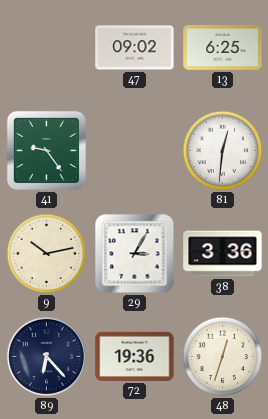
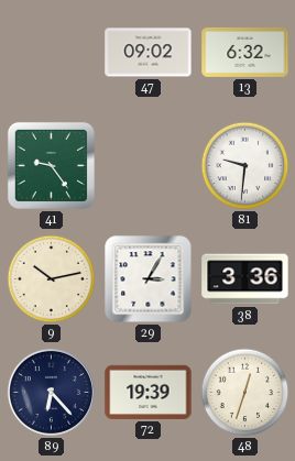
13: 6:25 -> 6:32
81: 12:31 -> 9:31
72: 19:36 -> 19:39
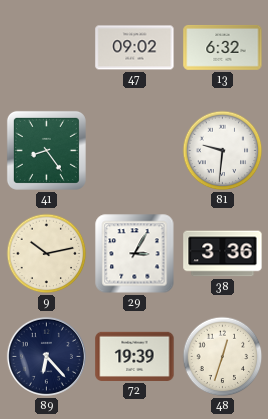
41: 9:24 -> 8:24
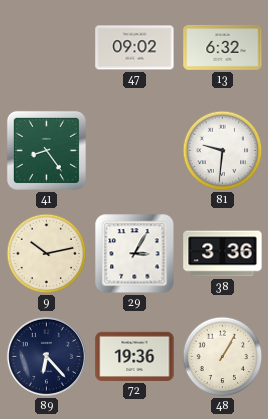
72: 19:39 -> 19:36
48: 12:33 -> 1:05
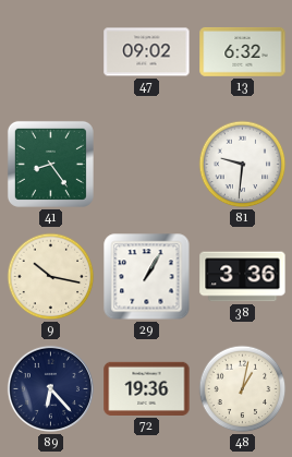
9: 10:13 -> 10:17
29: 3:05 -> 1:05
48: 1:05 -> 1:02
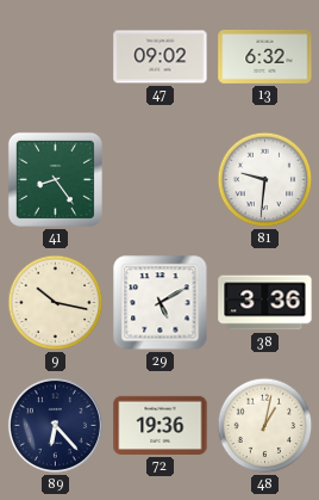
29: 1:05 -> 5:10
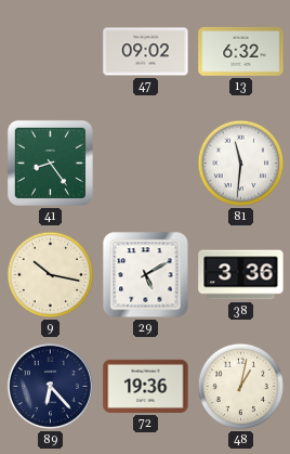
81: 9:31 -> 11:31
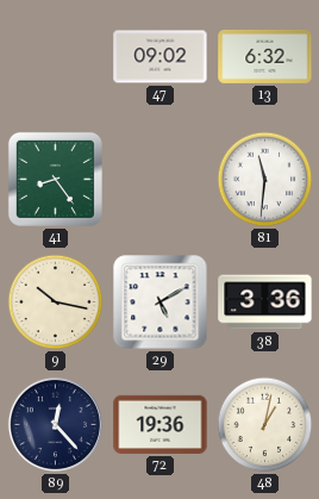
89: 6:23 -> 12:23
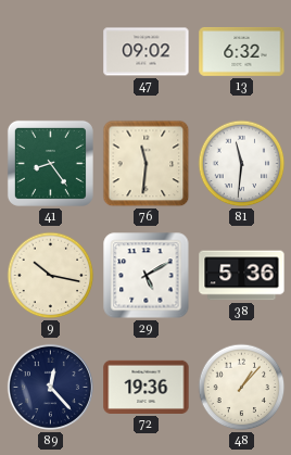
76: none -> 11:31
38: 3:36 -> 5:36
48: 1:02 -> 1:07
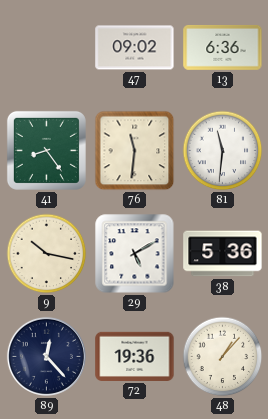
13: 6:32 -> 6:36
